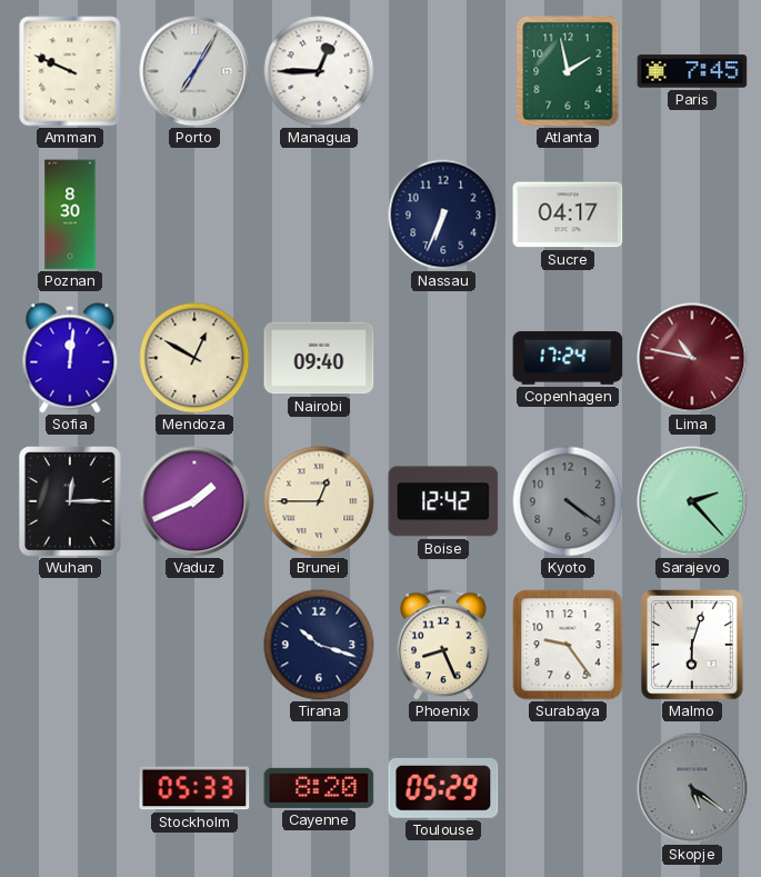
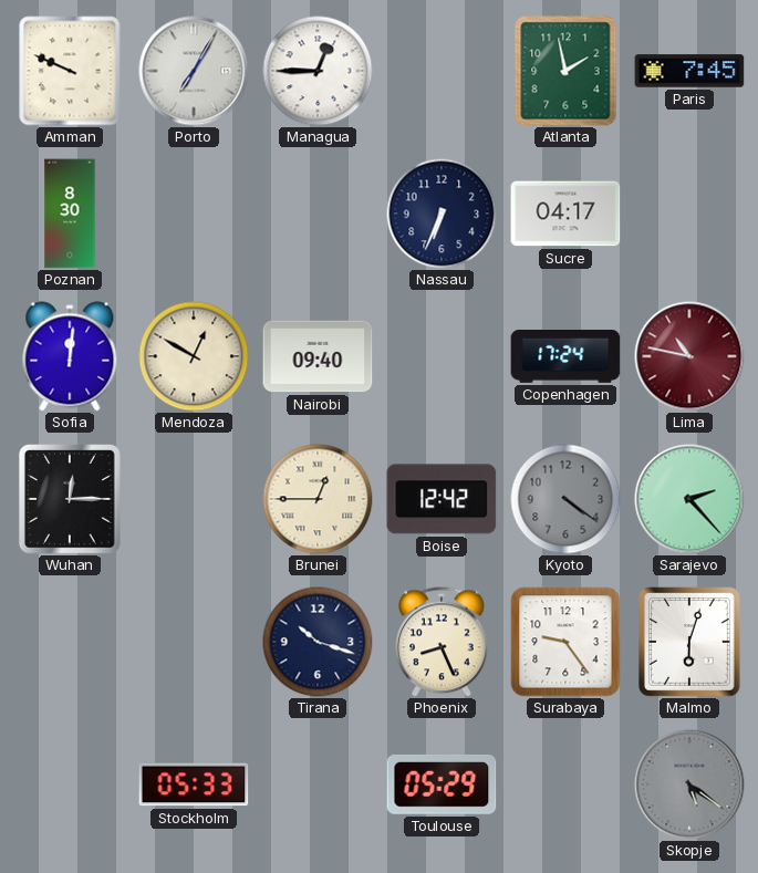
Vaduz: 1:41 -> none
Cayenne: 8:20 -> none
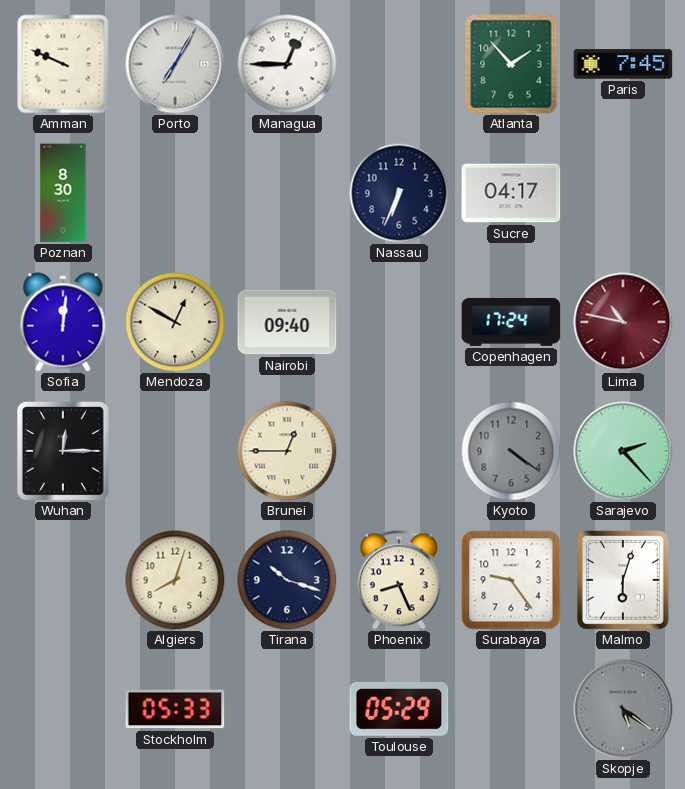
Atlanta: 1:58 -> 1:53
Boise: 12:42 -> none
Algiers: none -> 8:03
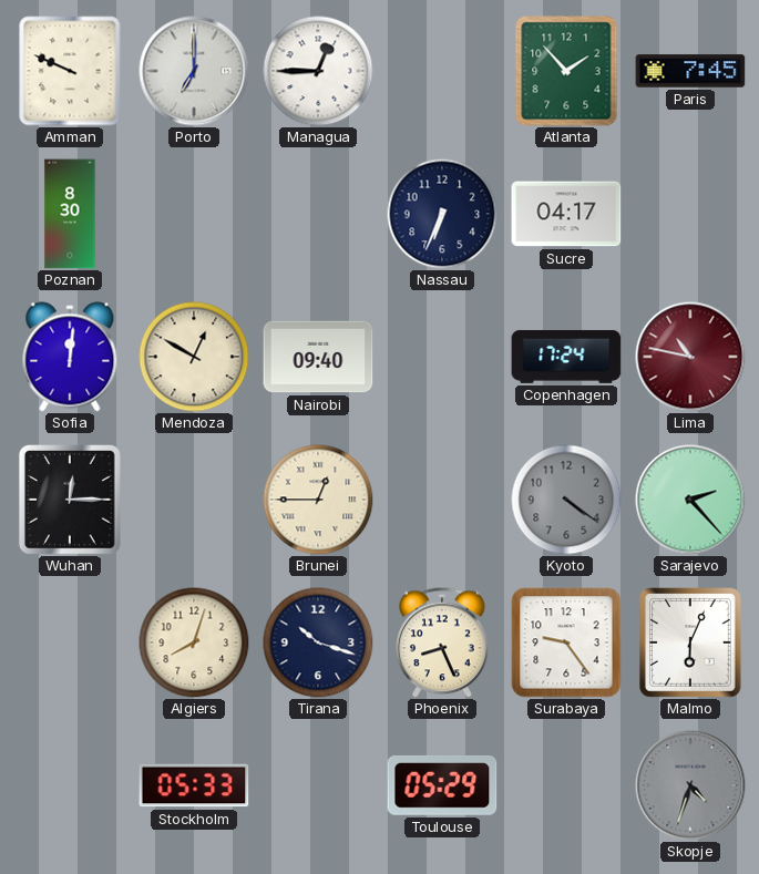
Porto: 7:05 -> 7:00
Malmo: 6:03 -> 6:04
Skopje: 5:21 -> 4:33
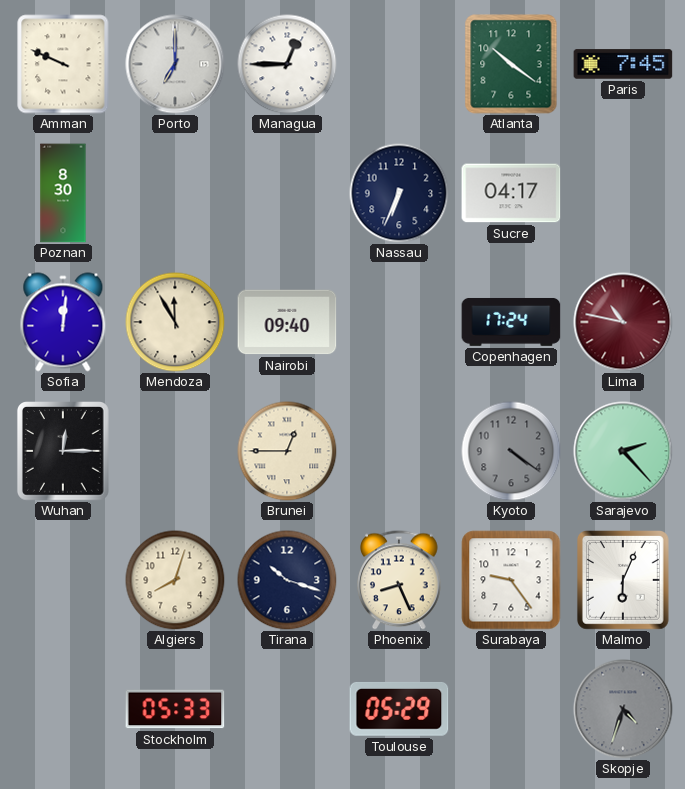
Atlanta: 1:53 -> 10:21
Mendoza: 12:50 -> 11:55
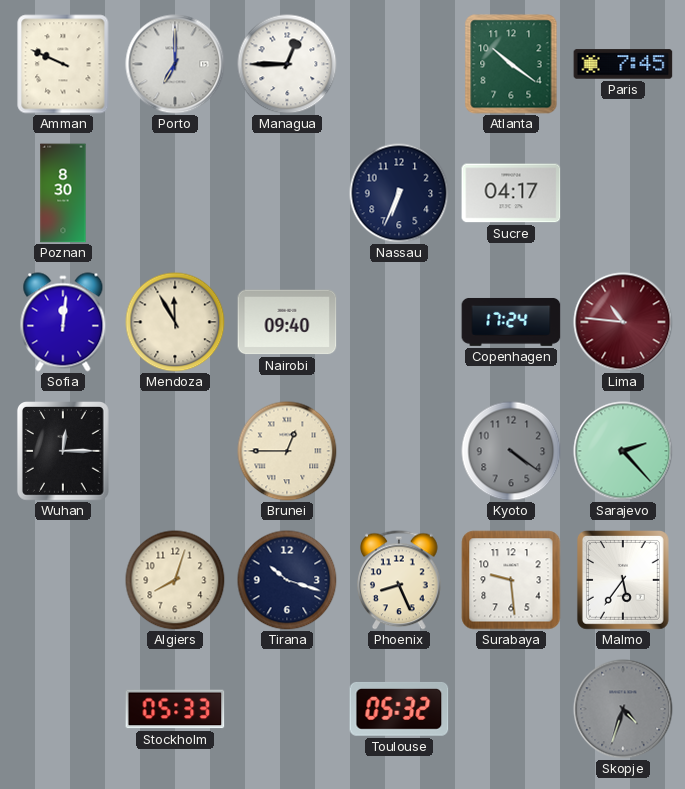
Lima: 10:47 -> 10:46
Surabaya: 9:24 -> 9:29
Malmo: 6:04 -> 5:36
Toulouse: 05:29 -> 05:32
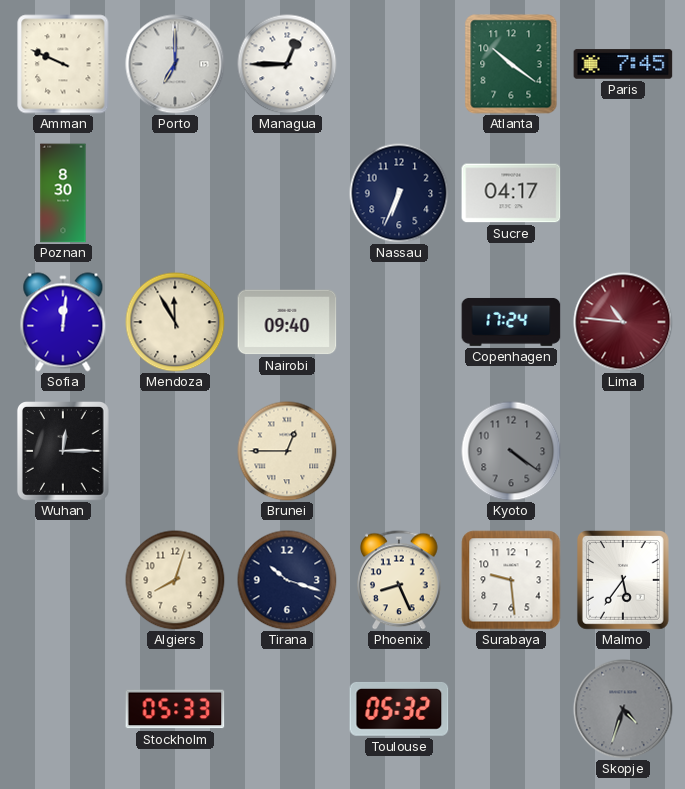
Sarajevo: 2:23 -> none
